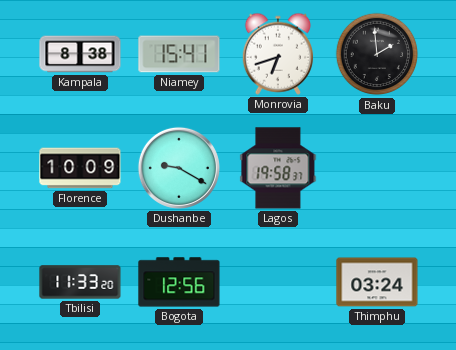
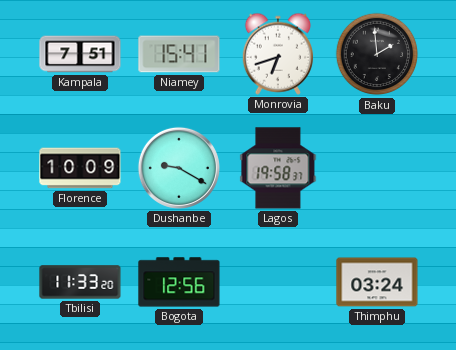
Kampala: 8:38 -> 7:51
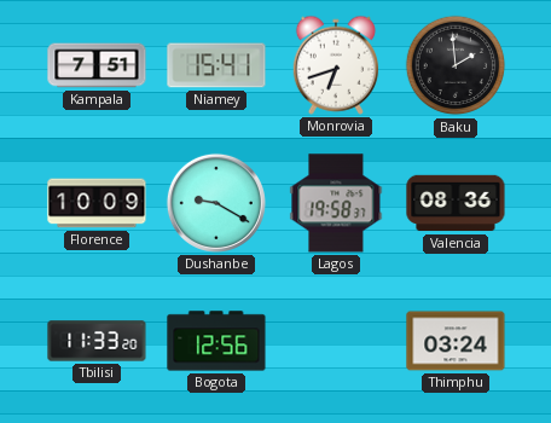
Valencia: none -> 08:36
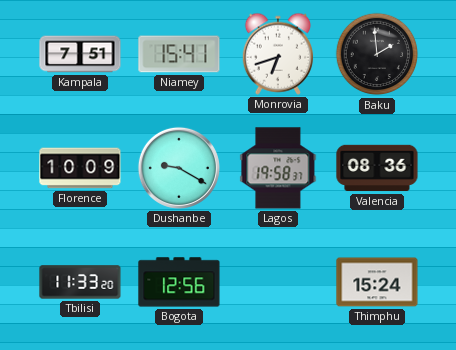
Thimphu: 03:24 -> 15:24
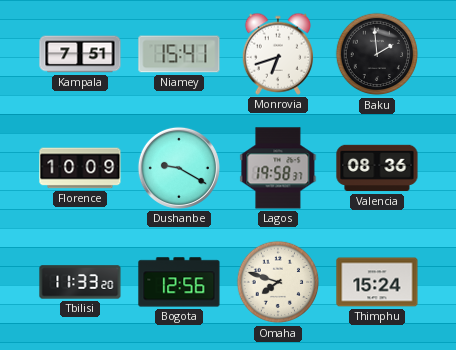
Omaha: none -> 7:48
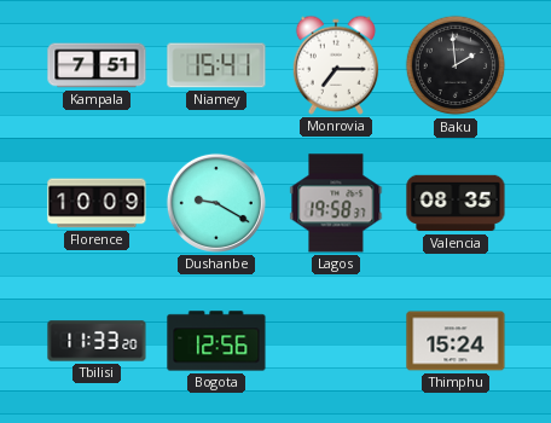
Monrovia: 6:42 -> 7:15
Valencia: 08:36 -> 08:35
Omaha: 7:48 -> none
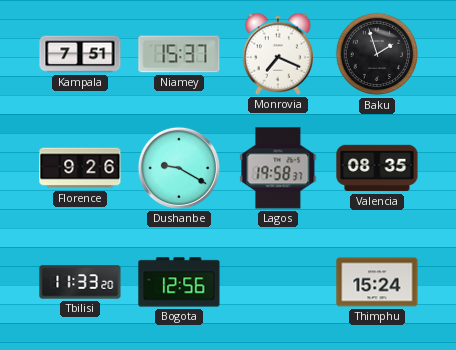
Niamey: 15:41 -> 15:37
Monrovia: 7:15 -> 7:19
Baku: 1:59 -> 1:57
Florence: 10:09 -> 9:26
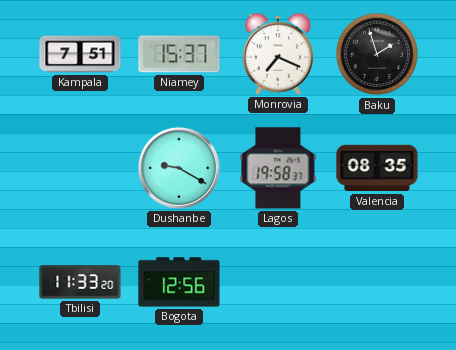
Florence: 9:26 -> none
Thimphu: 15:24 -> none
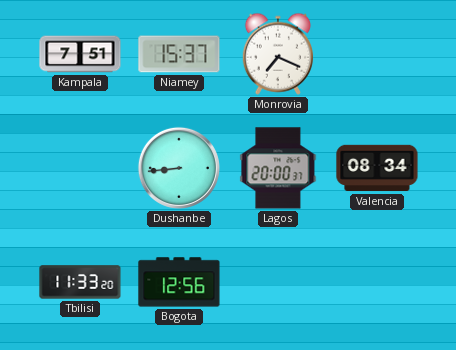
Baku: 1:57 -> none
Dushanbe: 9:20 -> 8:44
Lagos: 19:58 -> 20:00
Valencia: 08:35 -> 08:34
